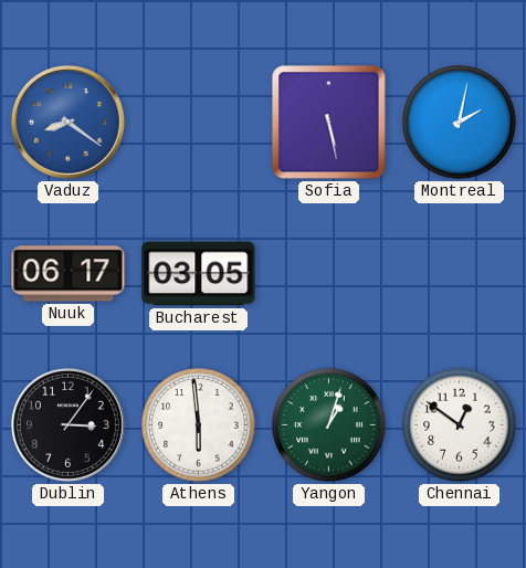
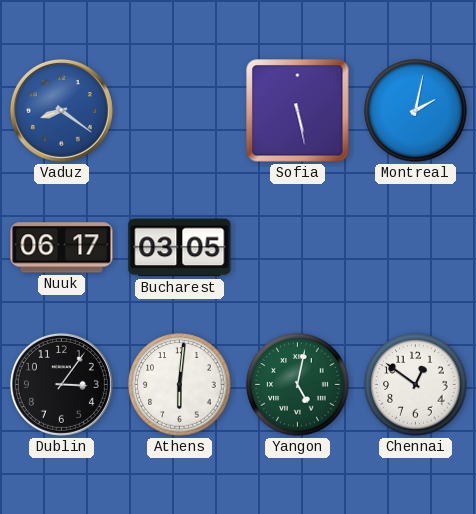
Athens: 5:59 -> 6:01
Yangon: 1:03 -> 5:02
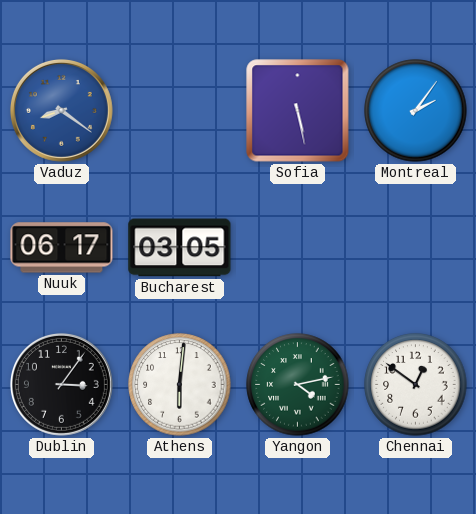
Montreal: 2:02 -> 2:06
Yangon: 5:02 -> 4:13
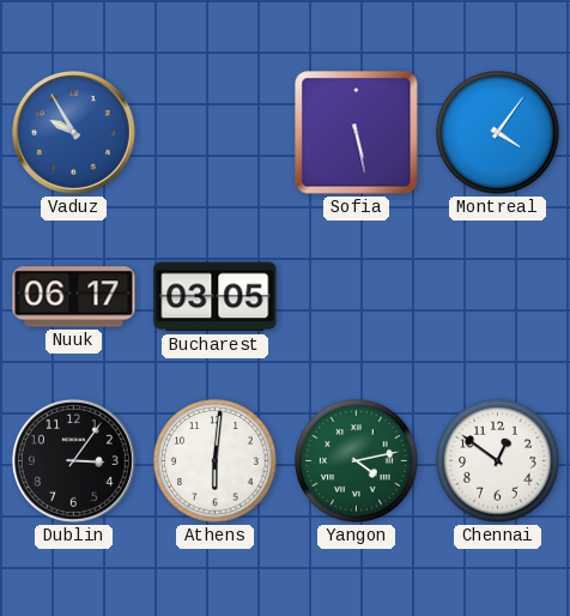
Vaduz: 8:21 -> 9:55
Montreal: 2:06 -> 4:06
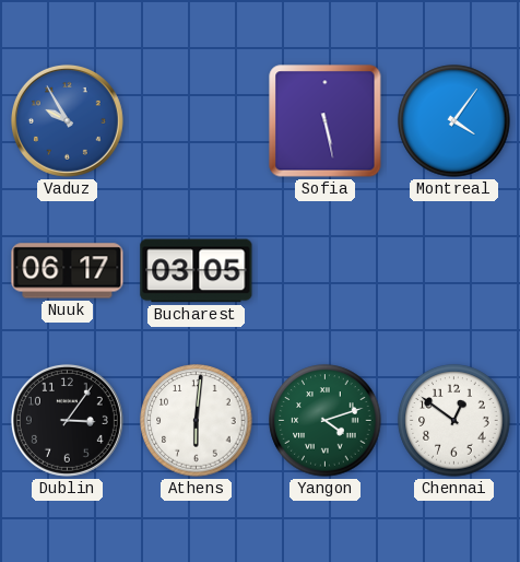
Yangon: 4:13 -> 4:12
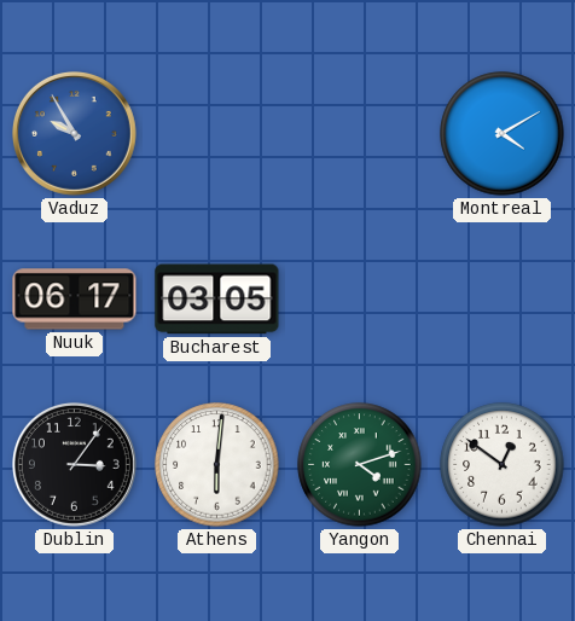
Sofia: 5:28 -> none
Montreal: 4:06 -> 4:10
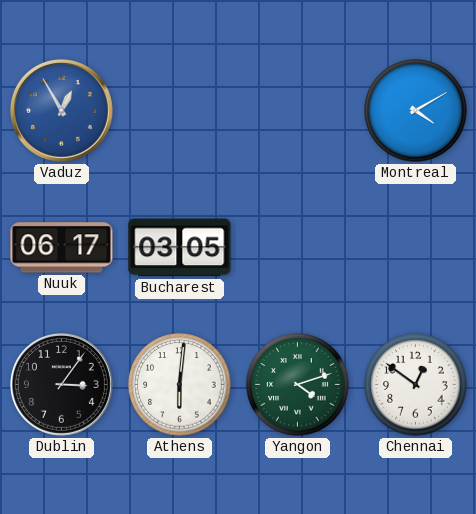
Vaduz: 9:55 -> 12:55
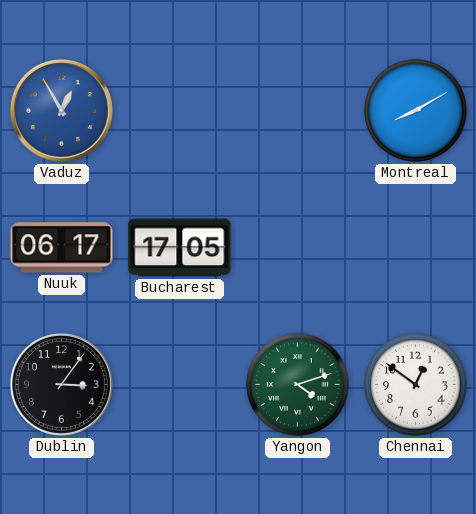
Montreal: 4:10 -> 8:10
Bucharest: 03:05 -> 17:05
Athens: 6:01 -> none
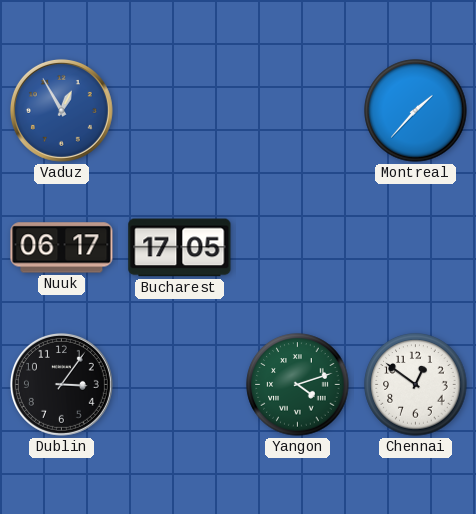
Montreal: 8:10 -> 1:37
